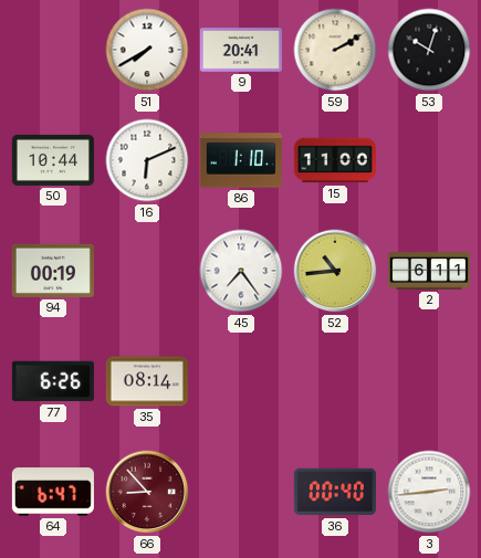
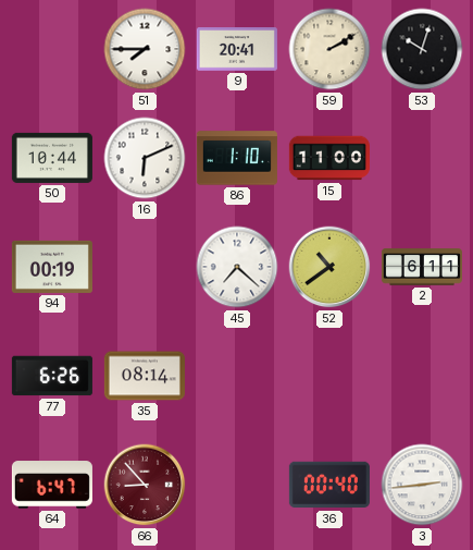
51: 7:40 -> 7:45
45: 7:24 -> 7:22
52: 10:44 -> 10:39
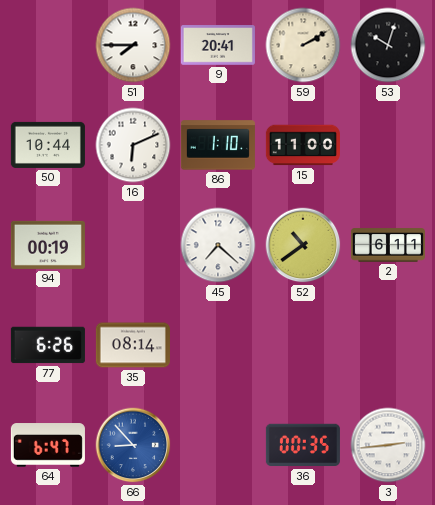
66 dial: burgundy -> blue
36: 00:40 -> 00:35
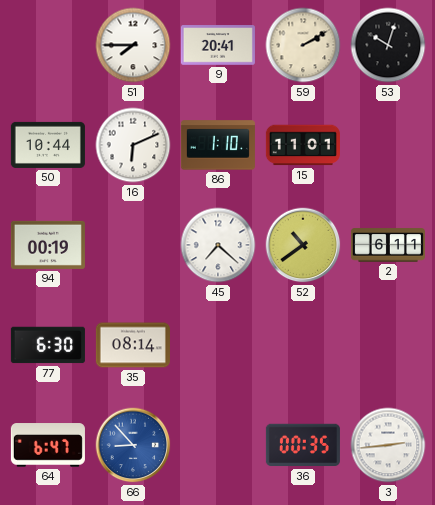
15: 11:00 -> 11:01
77: 6:26 -> 6:30
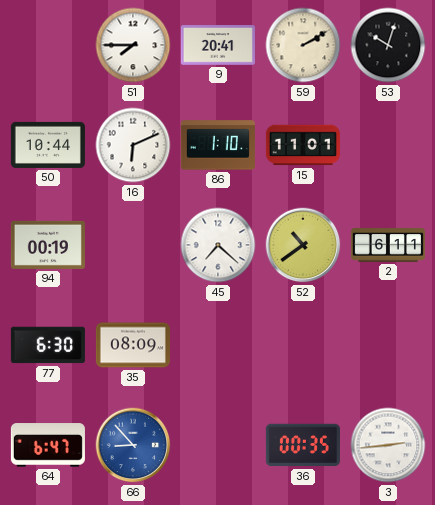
35: 08:14 -> 08:09
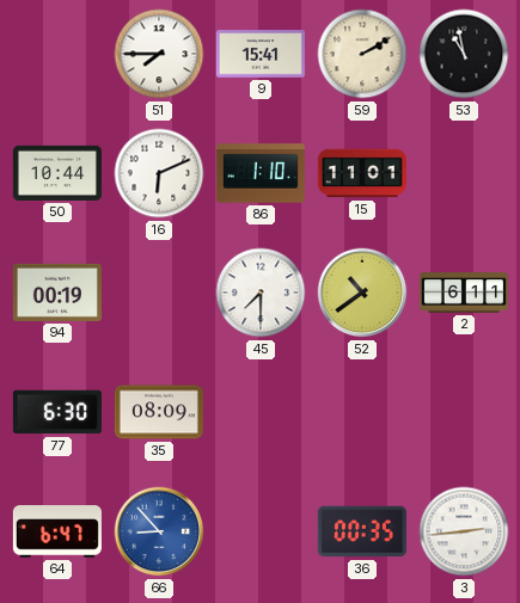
9: 20:41 -> 15:41
53: 10:03 -> 10:58
45: 7:22 -> 7:30
